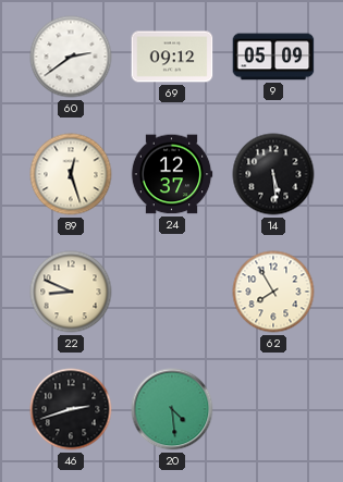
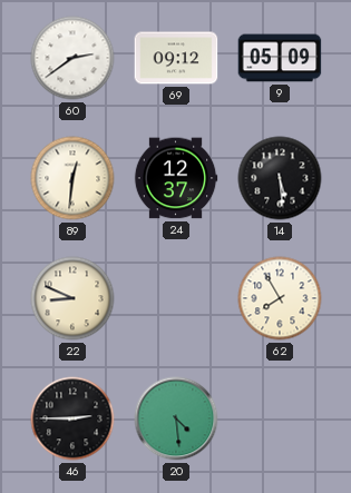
89: 12:27 -> 12:31
46: 2:42 -> 2:45
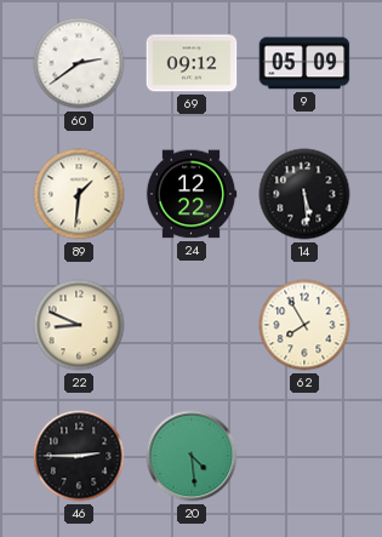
89: 12:31 -> 1:31
24: 12:37 -> 12:22
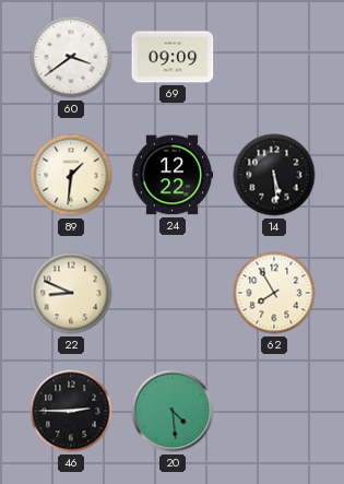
60: 2:39 -> 3:39
69: 09:12 -> 09:09
9: 05:09 -> none
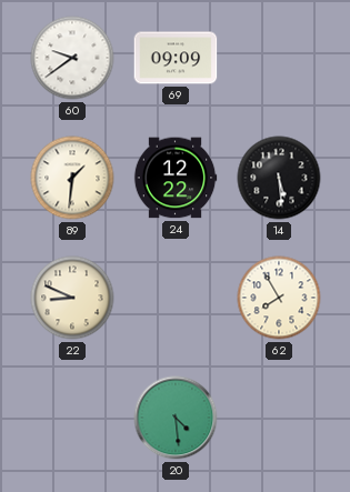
60: 3:39 -> 9:39
46: 2:45 -> none
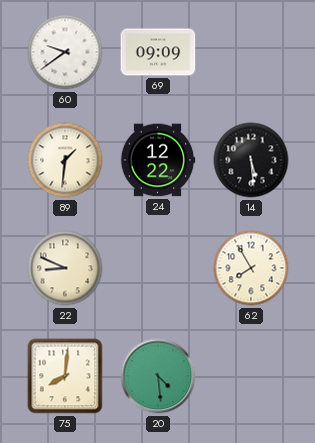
75: none -> 8:01
